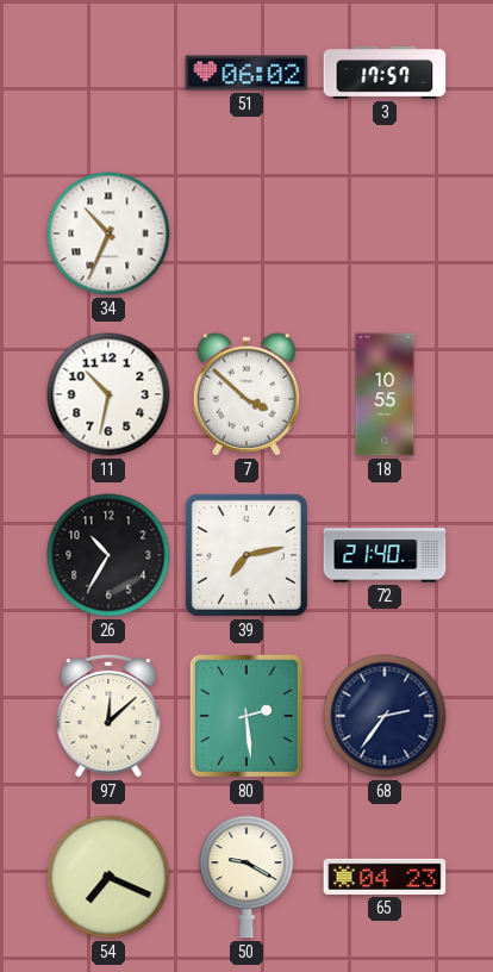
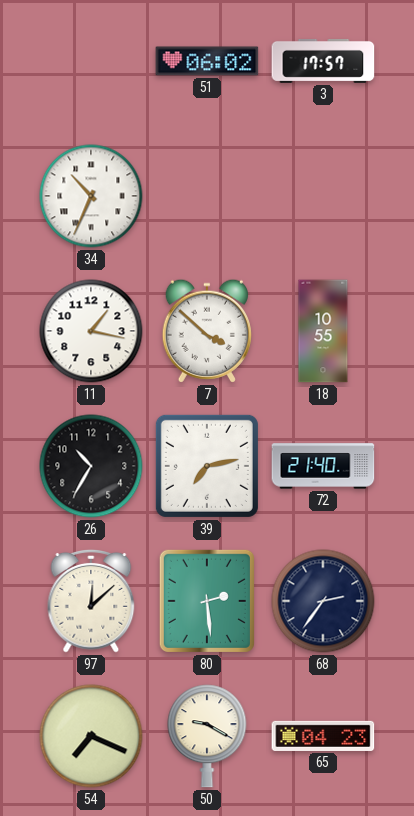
11: 10:32 -> 1:17
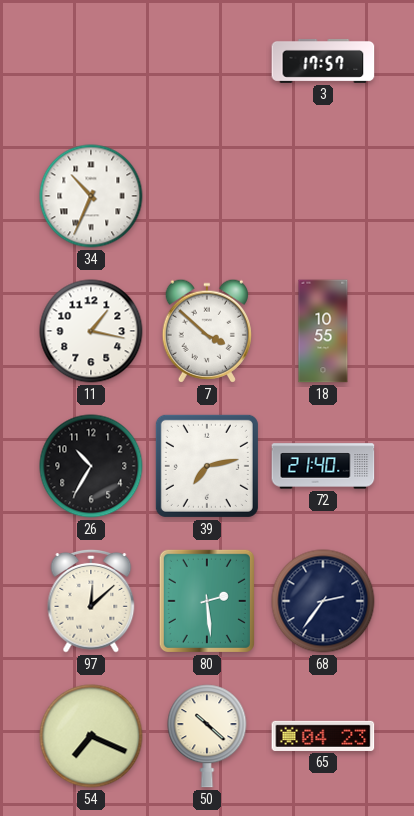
51: 06:02 -> none
50: 9:20 -> 10:22
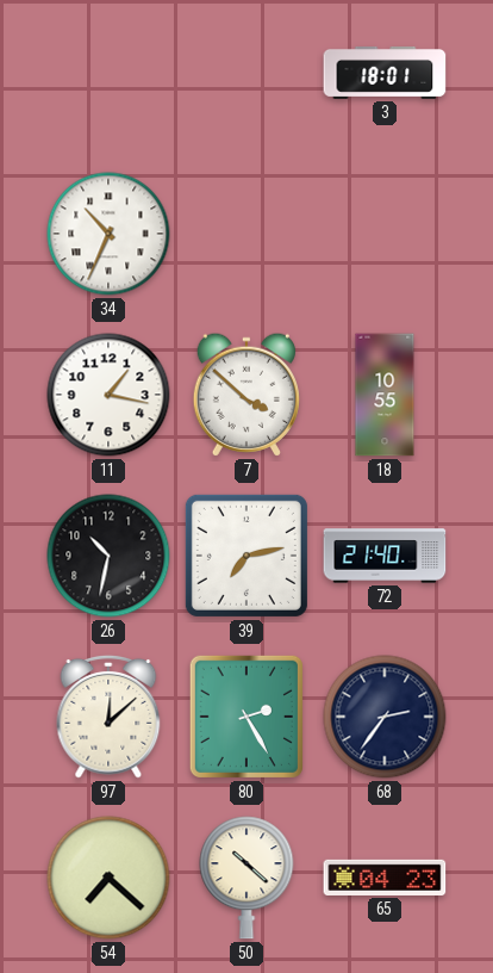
3: 17:57 -> 18:01
26: 10:35 -> 10:32
80: 2:29 -> 2:25
54: 7:19 -> 7:22
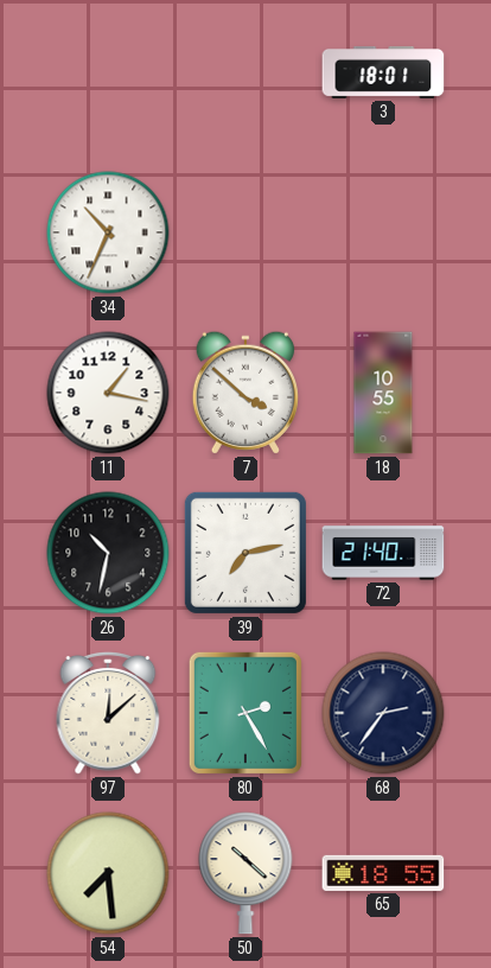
54: 7:22 -> 7:29
65: 04:23 -> 18:55
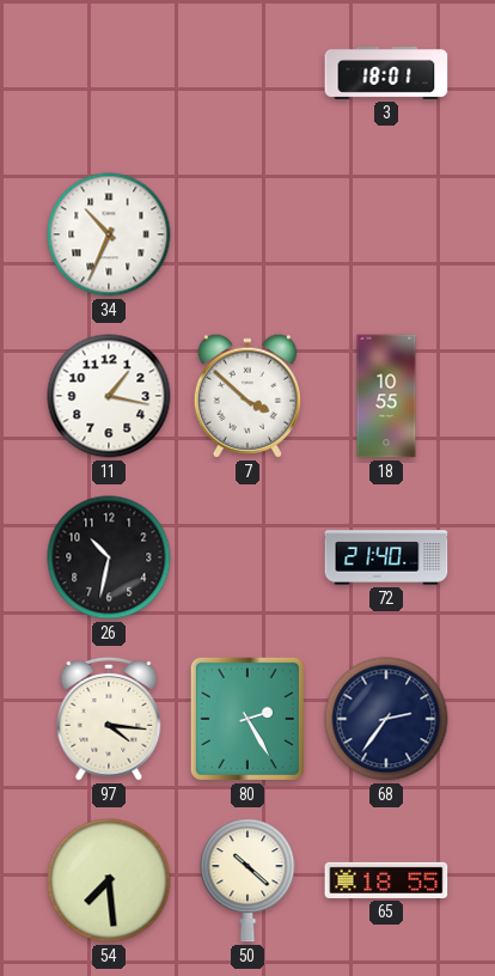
39: 7:13 -> none
97: 12:08 -> 4:16
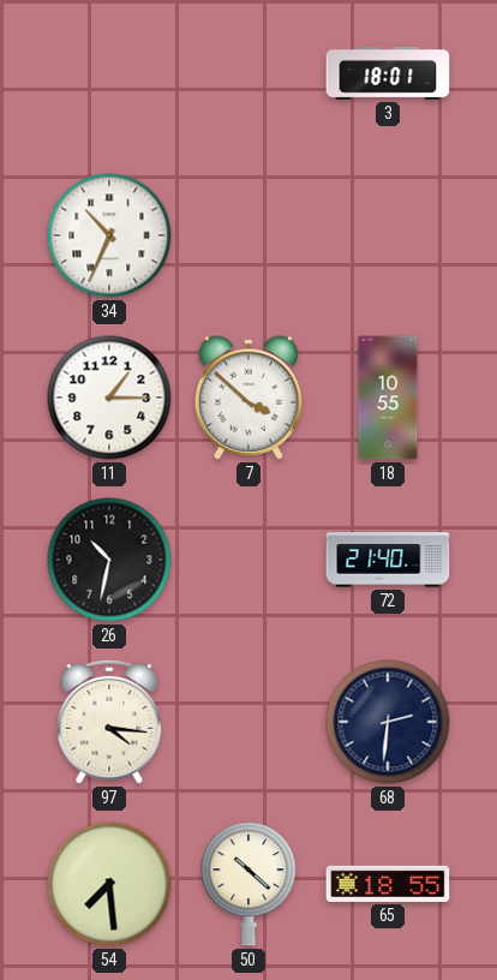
11: 1:17 -> 1:15
80: 2:25 -> none
68: 2:36 -> 2:31
